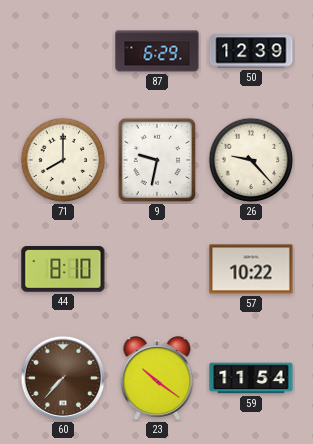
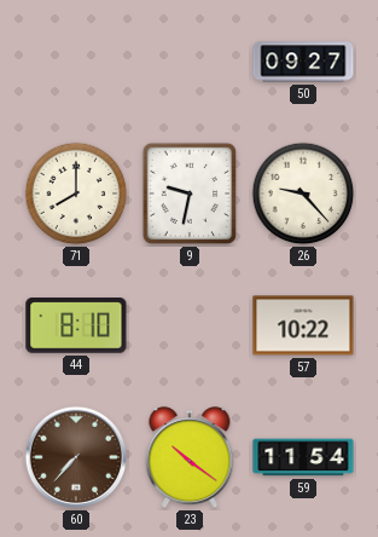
87: 6:29 -> none
50: 12:39 -> 09:27
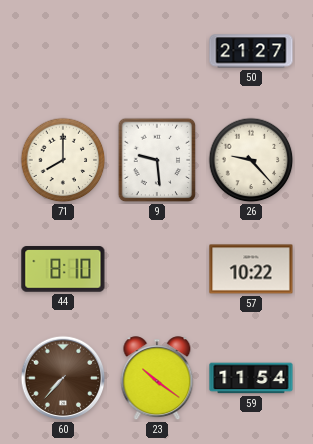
50: 09:27 -> 21:27
9: 9:32 -> 9:29
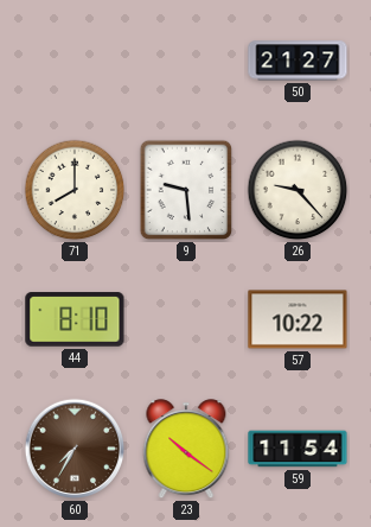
60: 7:37 -> 7:35
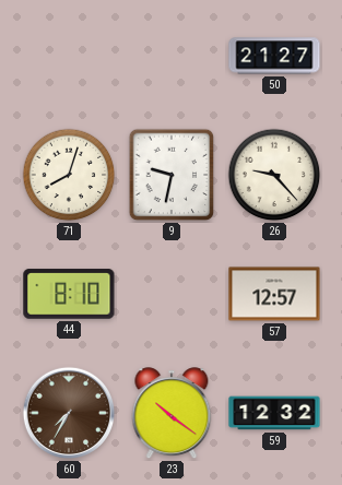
71: 8:00 -> 8:03
9: 9:29 -> 9:32
57: 10:22 -> 12:57
59: 11:54 -> 12:32
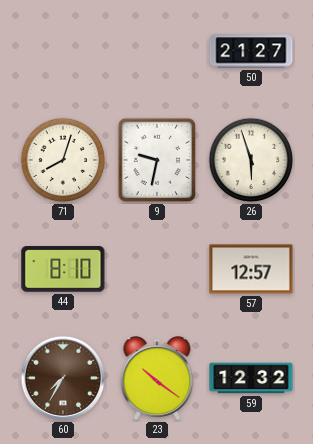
26: 9:23 -> 5:57
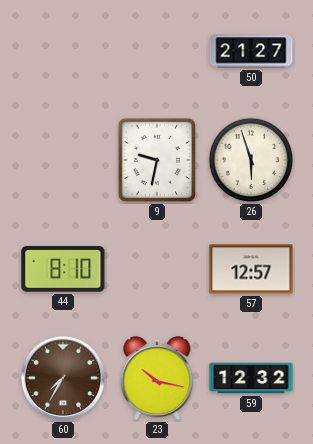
71: 8:03 -> none
23: 10:21 -> 10:17
